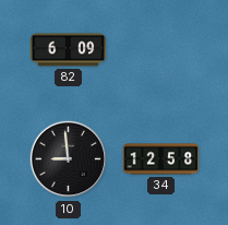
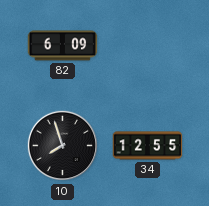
10: 8:59 -> 7:57
34: 12:58 -> 12:55
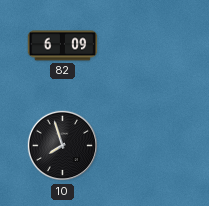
34: 12:55 -> none
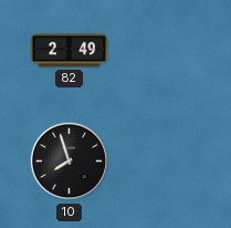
82: 6:09 -> 2:49
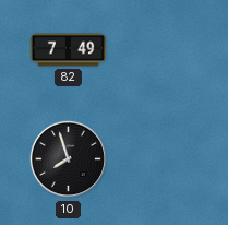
82: 2:49 -> 7:49
